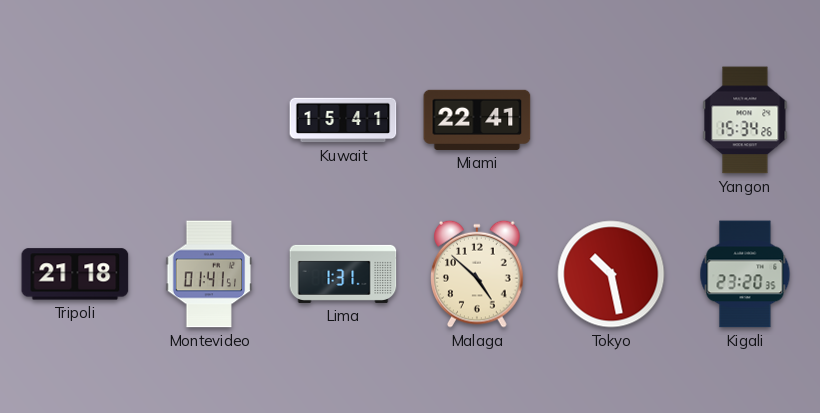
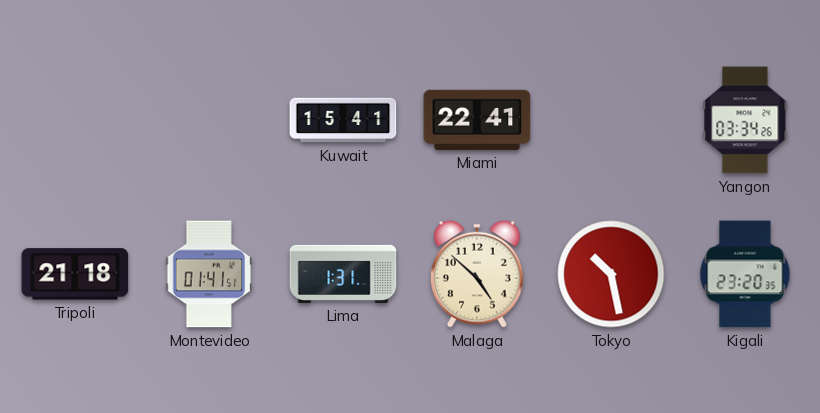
Yangon: 15:34 -> 03:34
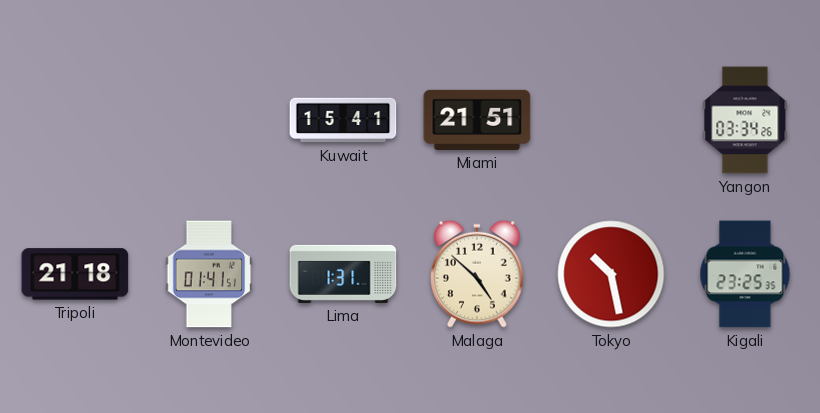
Miami: 22:41 -> 21:51
Kigali: 23:20 -> 23:25
